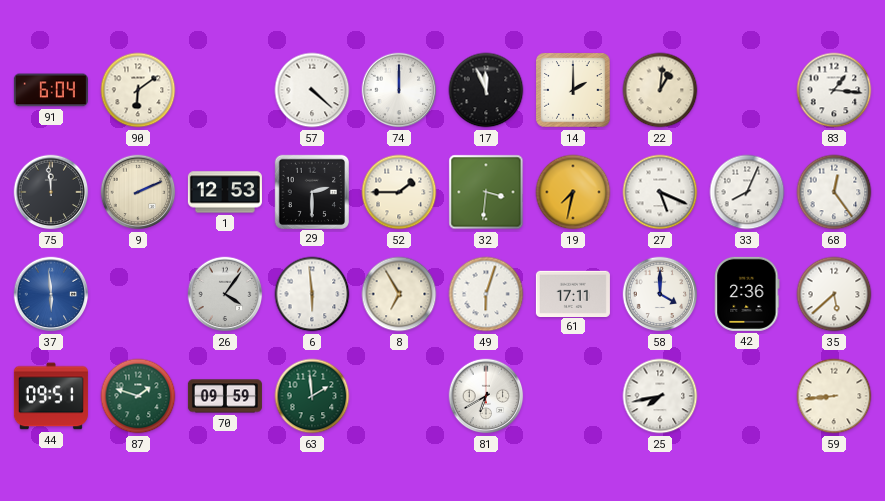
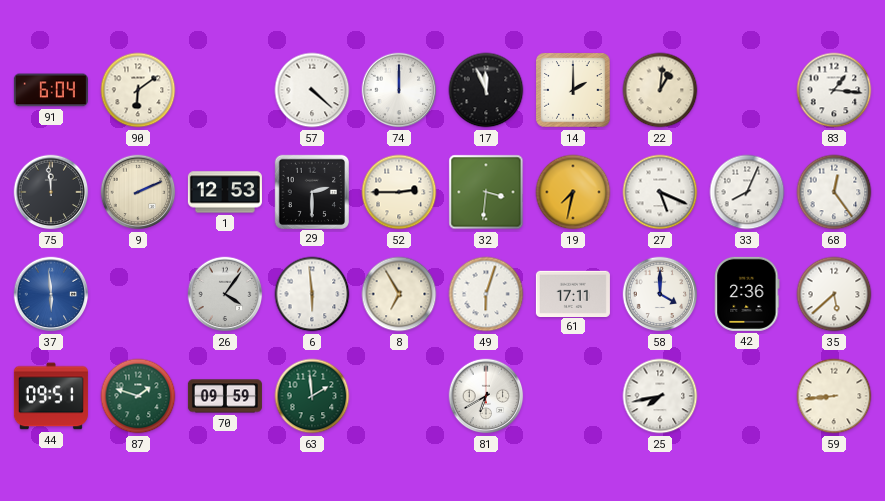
52: 1:45 -> 2:45
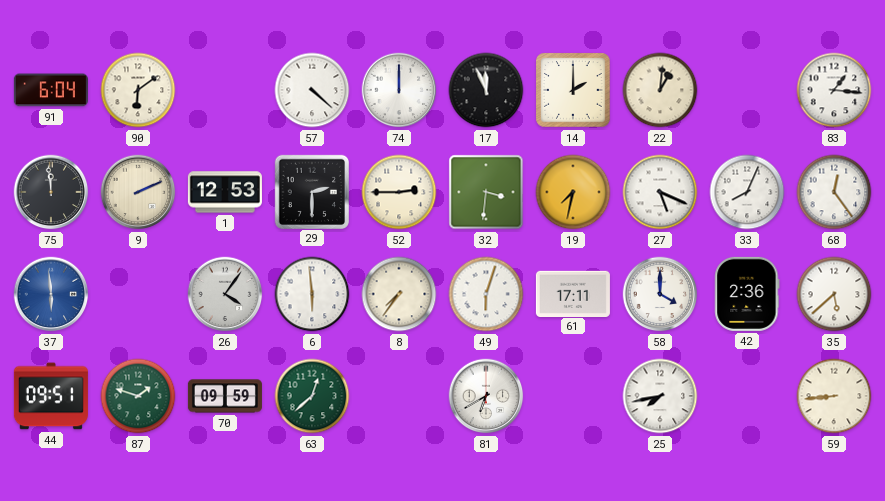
8: 6:55 -> 7:36
63: 1:59 -> 12:38
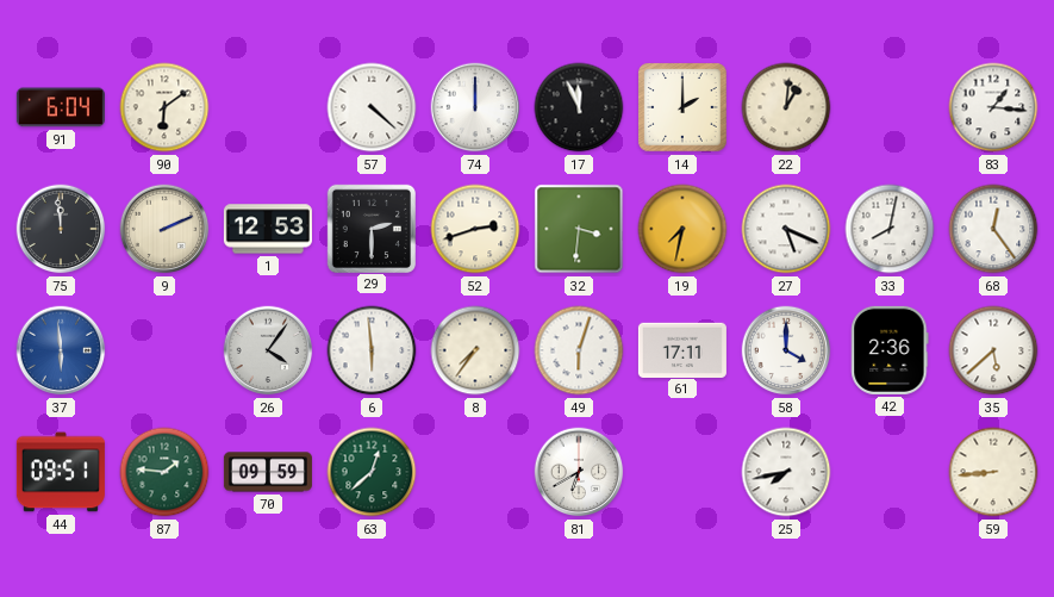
52: 2:45 -> 2:42
33: 8:04 -> 8:02
87: 1:48 -> 1:46
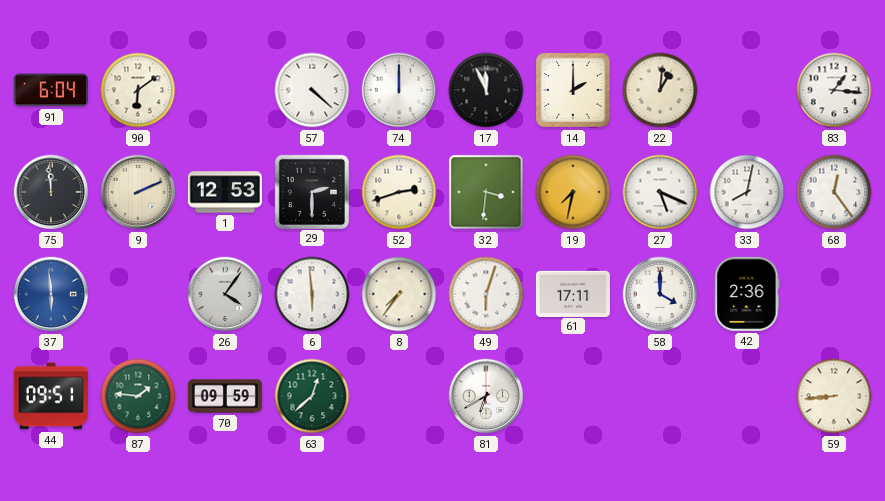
35: 5:38 -> none
25: 7:43 -> none
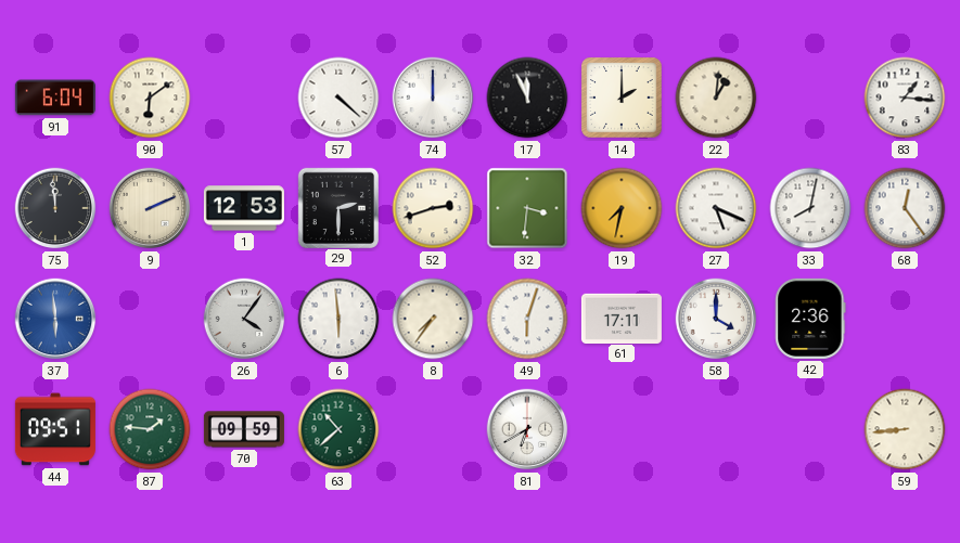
63: 12:38 -> 10:38
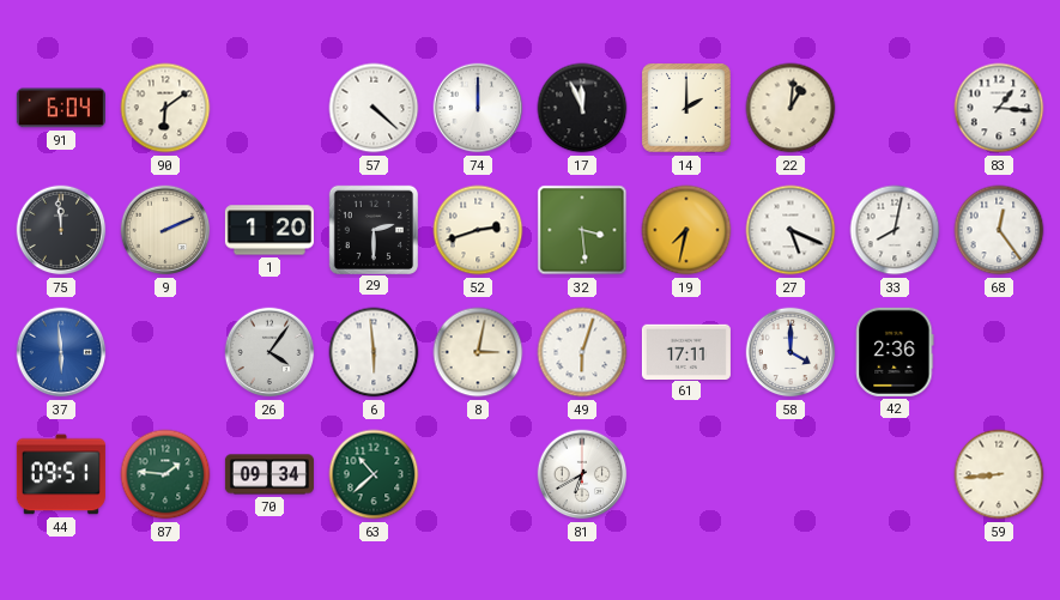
1: 12:53 -> 1:20
32: 3:31 -> 3:29
8: 7:36 -> 3:02
70: 09:59 -> 09:34
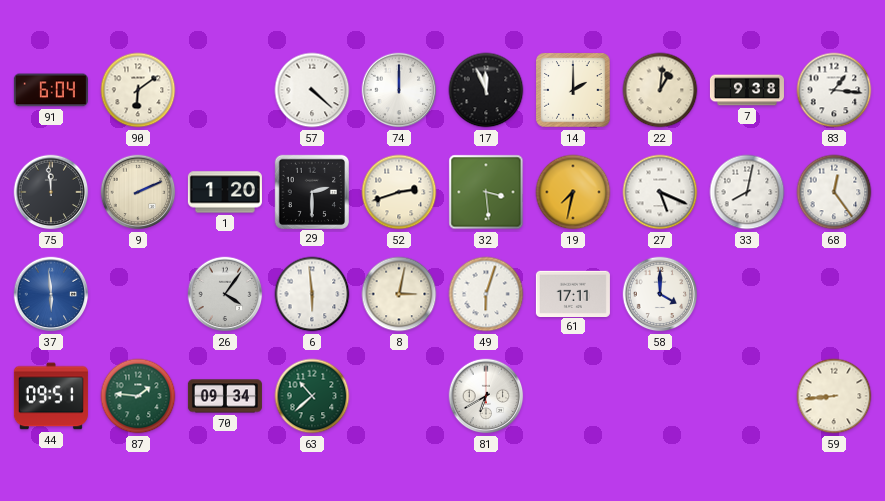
7: none -> 9:38
42: 2:36 -> none
